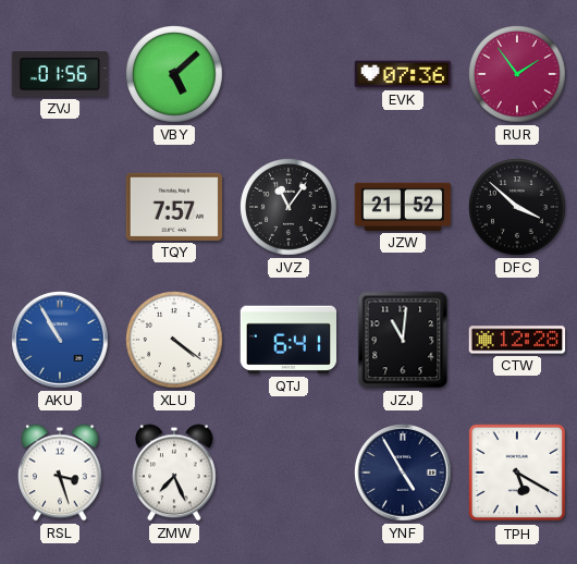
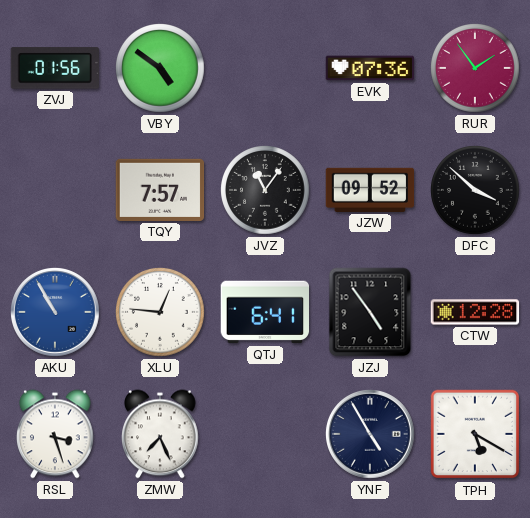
VBY: 5:08 -> 4:51
JZW: 21:52 -> 09:52
XLU: 4:21 -> 12:46
JZJ: 11:01 -> 4:54
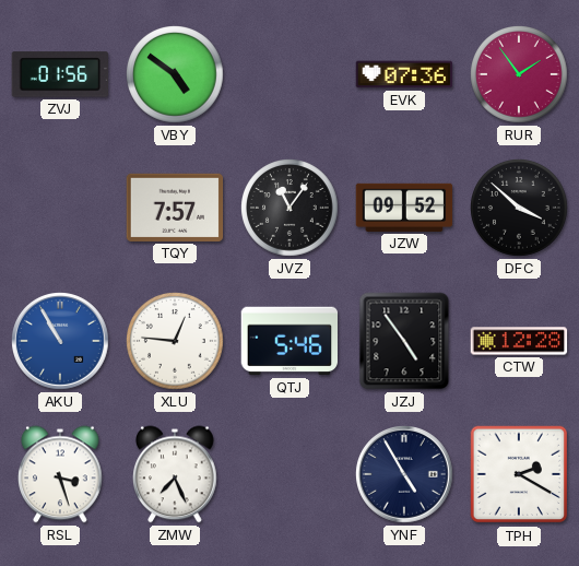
QTJ: 6:41 -> 5:46
TPH: 5:20 -> 2:20
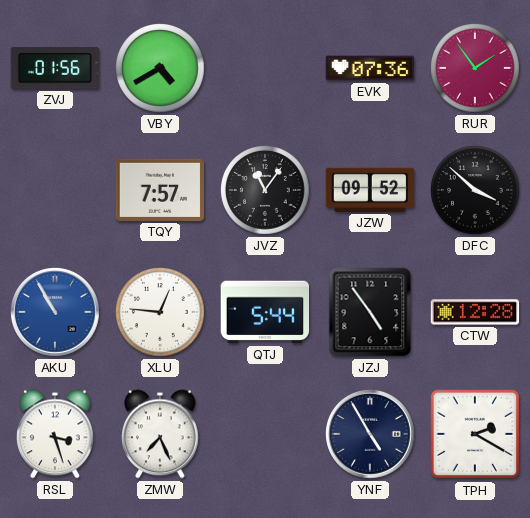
VBY: 4:51 -> 4:40
QTJ: 5:46 -> 5:44
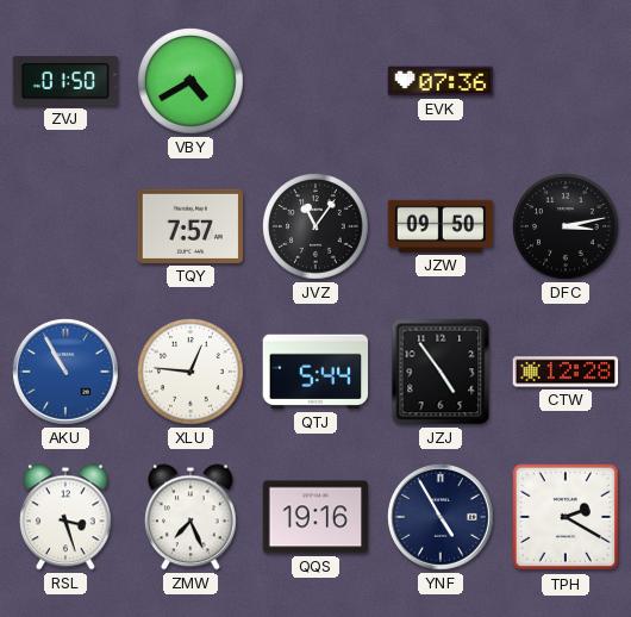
ZVJ: 01:56 -> 01:50
RUR: 1:54 -> none
JZW: 09:52 -> 09:50
DFC: 3:52 -> 3:13
QQS: none -> 19:16
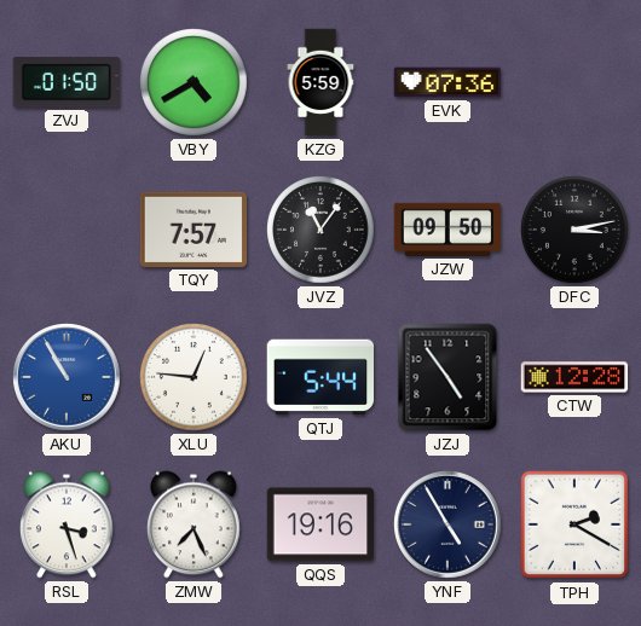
KZG: none -> 5:59
